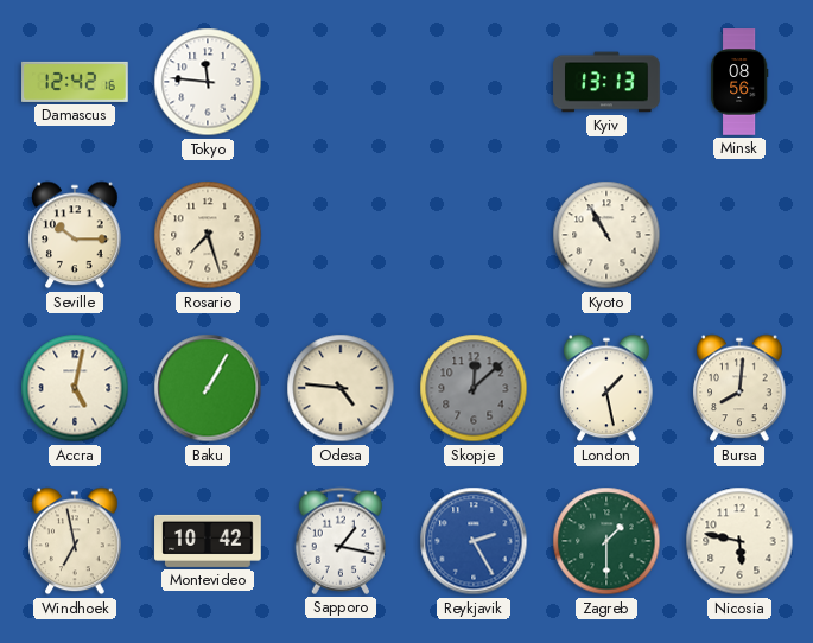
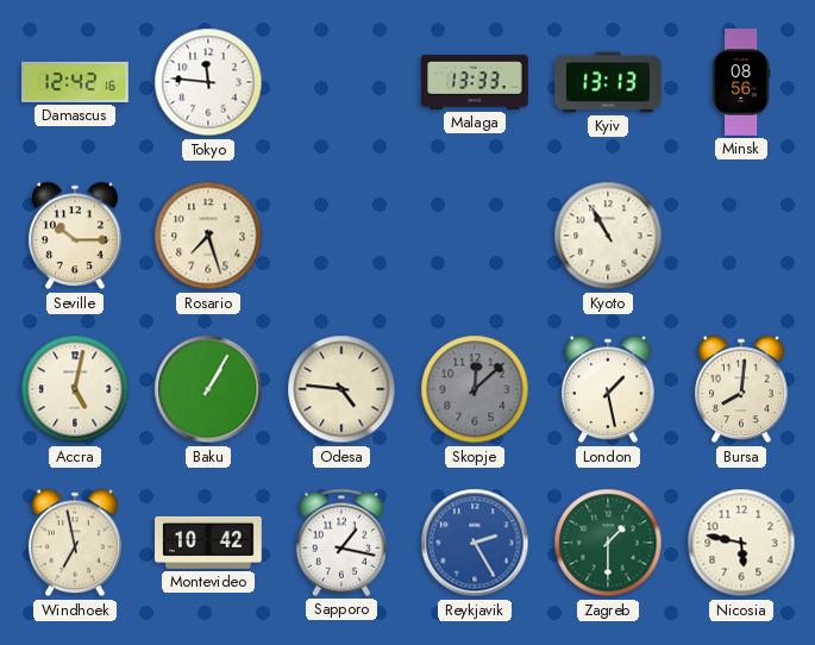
Malaga: none -> 13:33
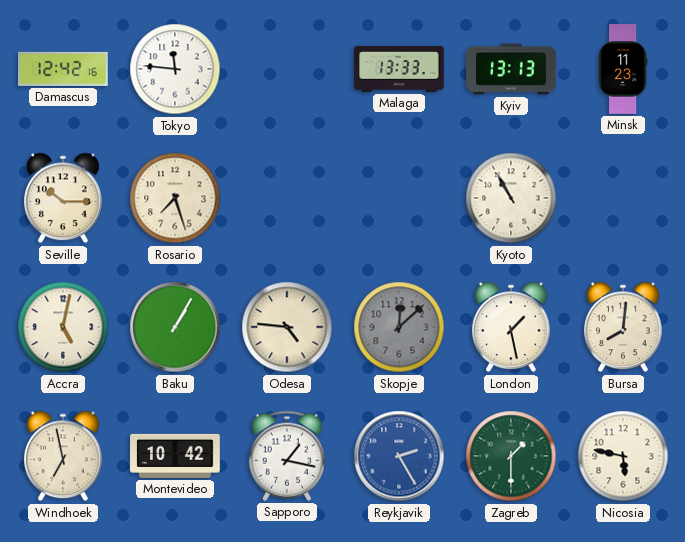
Minsk: 08:56 -> 11:23
